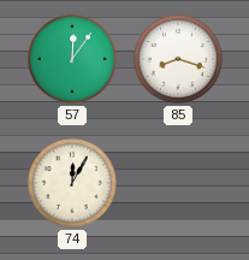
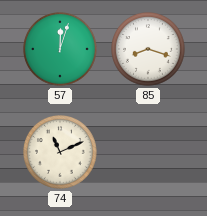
57: 12:06 -> 12:03
74: 12:05 -> 11:11
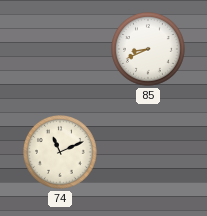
57: 12:03 -> none
85: 8:18 -> 8:41
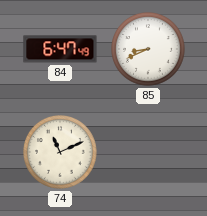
84: none -> 6:47
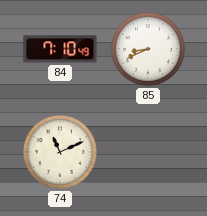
84: 6:47 -> 7:10
